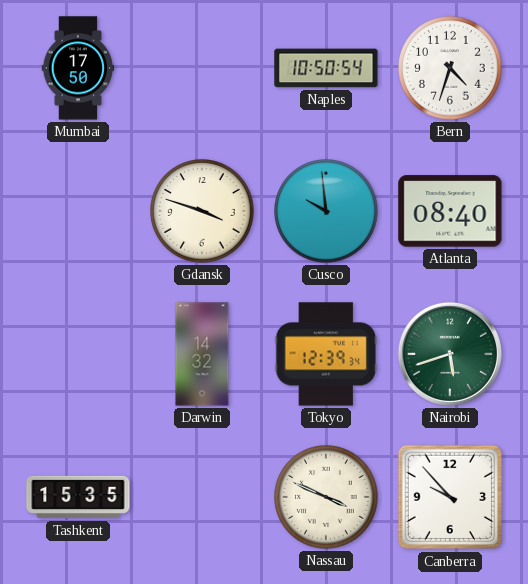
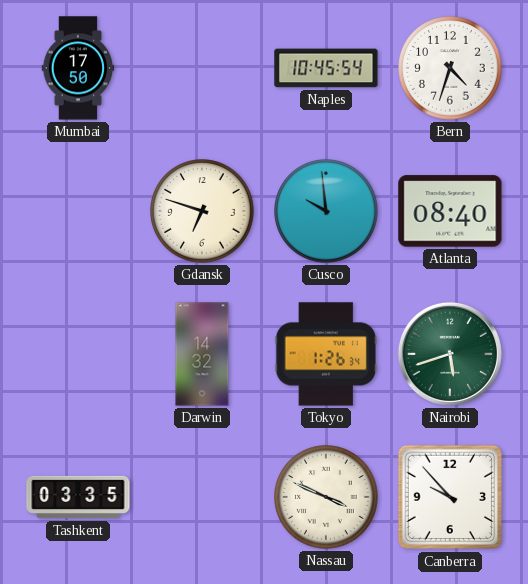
Naples: 10:50 -> 10:45
Gdansk: 3:48 -> 6:48
Tokyo: 12:39 -> 1:26
Tashkent: 15:35 -> 03:35
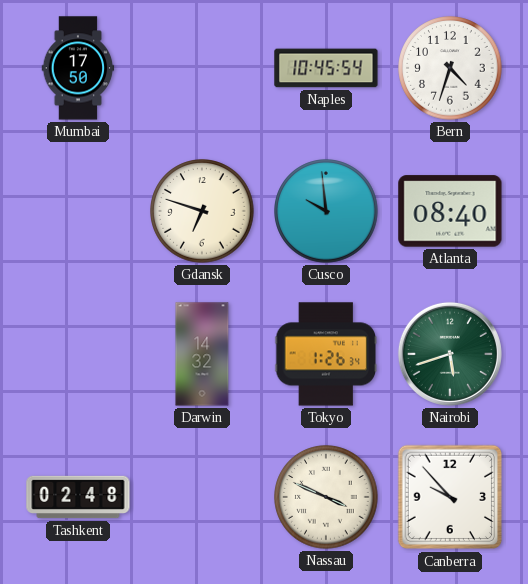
Tashkent: 03:35 -> 02:48
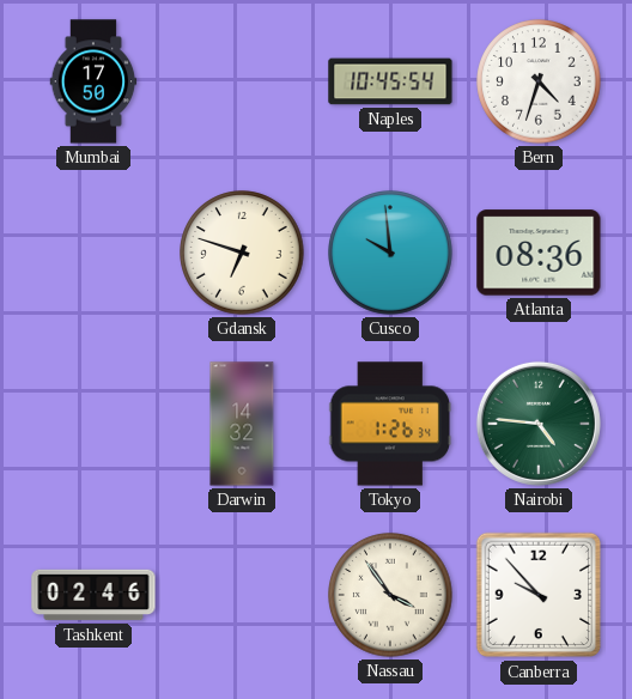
Atlanta: 08:40 -> 08:36
Nairobi: 5:42 -> 4:46
Tashkent: 02:48 -> 02:46
Nassau: 3:49 -> 3:54
